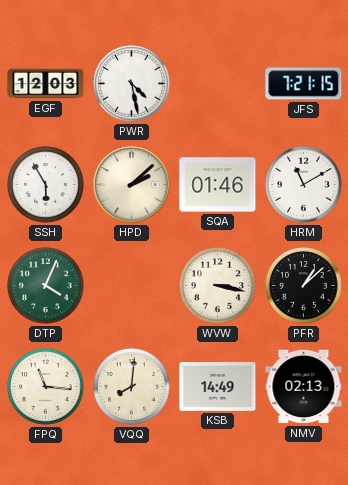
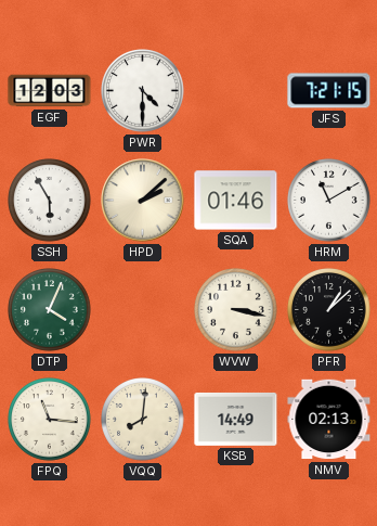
PWR: 4:28 -> 4:30
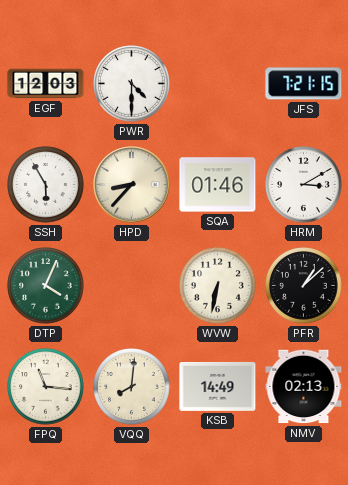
HPD: 2:08 -> 8:37
HRM: 11:10 -> 3:10
WVW: 3:17 -> 6:32
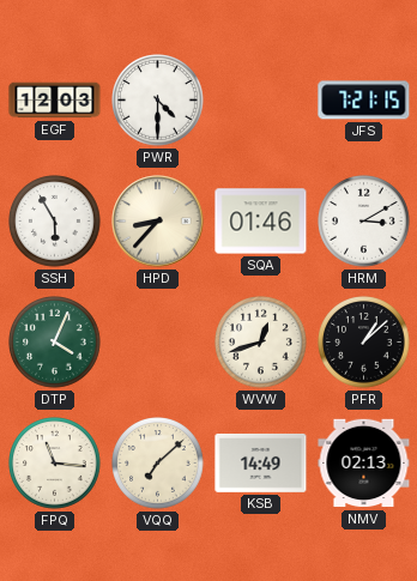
WVW: 6:32 -> 12:42
VQQ: 8:01 -> 7:08
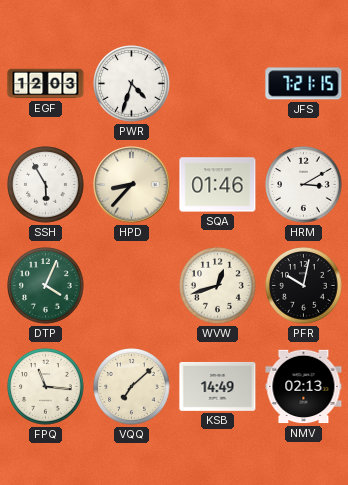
PWR: 4:30 -> 4:33
PFR: 1:08 -> 10:02
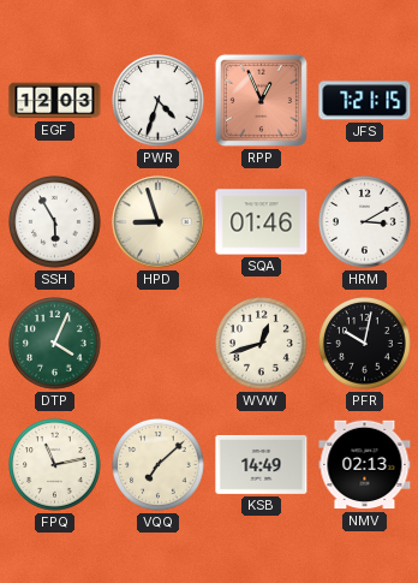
RPP: none -> 12:56
HPD: 8:37 -> 8:57
FPQ: 11:16 -> 11:13
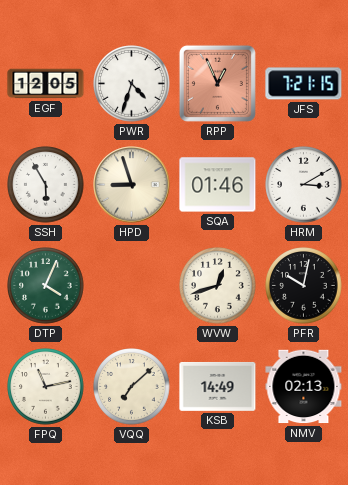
EGF: 12:03 -> 12:05
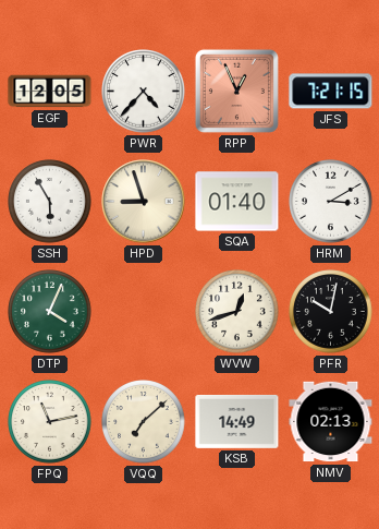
PWR: 4:33 -> 4:37
SQA: 01:46 -> 01:40
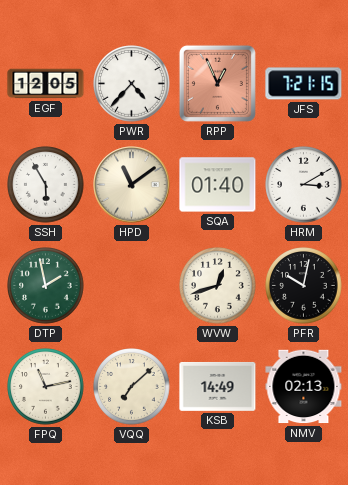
HPD: 8:57 -> 11:09
DTP: 4:04 -> 1:58
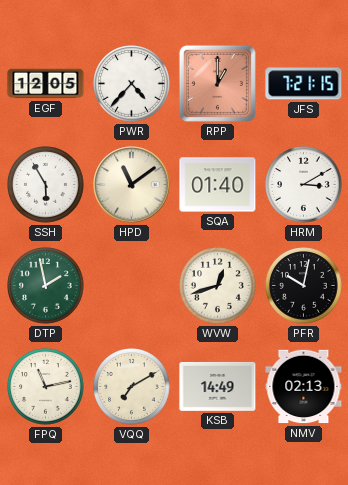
RPP: 12:56 -> 1:00
VQQ: 7:08 -> 7:10
